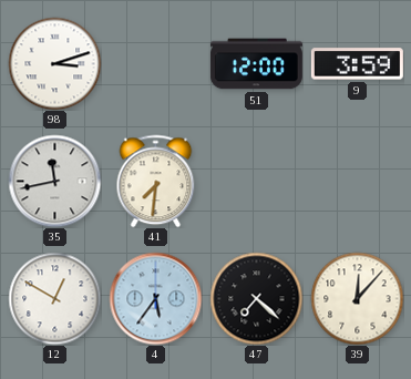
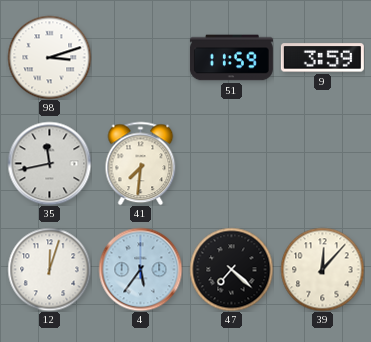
51: 12:00 -> 11:59
12: 12:50 -> 12:03
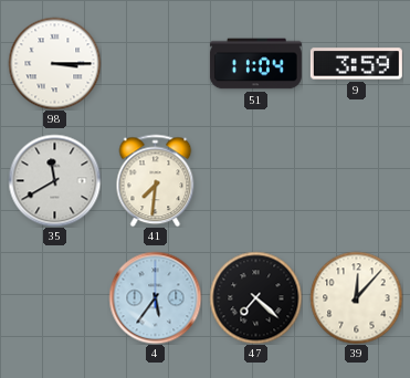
98: 3:12 -> 3:15
51: 11:59 -> 11:04
35: 11:43 -> 11:40
12: 12:03 -> none
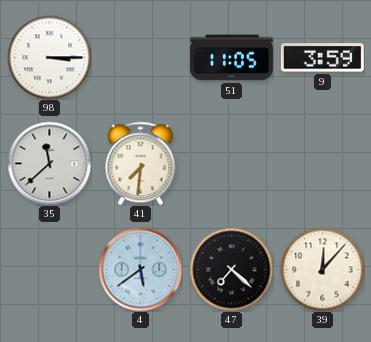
51: 11:04 -> 11:05
35: 11:40 -> 11:38
4: 5:36 -> 5:39
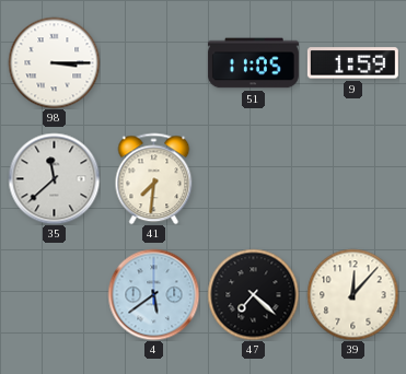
9: 3:59 -> 1:59
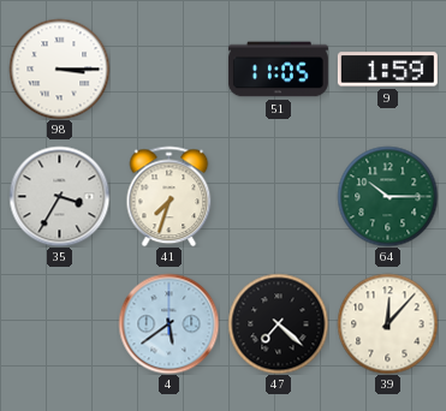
35: 11:38 -> 3:35
41: 7:31 -> 7:33
64: none -> 10:15
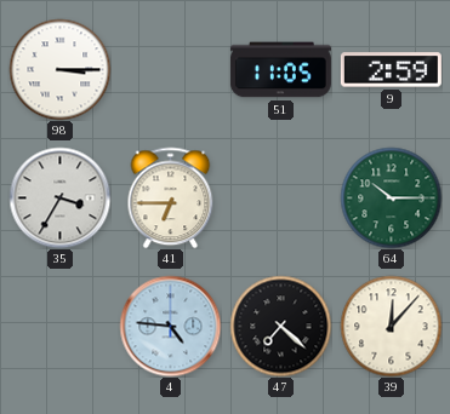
9: 1:59 -> 2:59
41: 7:33 -> 6:45
4: 5:39 -> 4:46
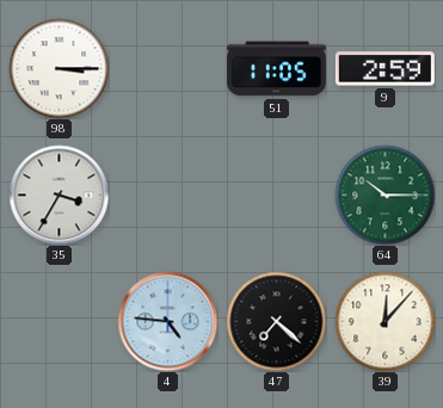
41: 6:45 -> none
